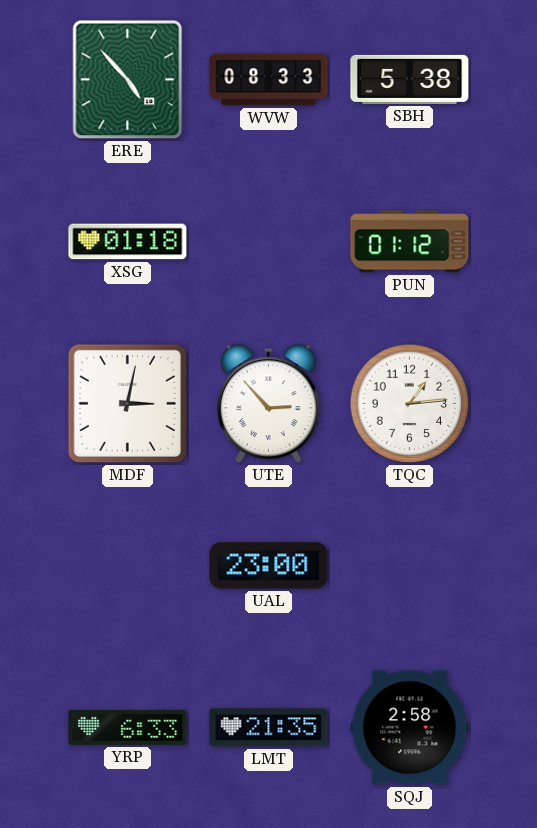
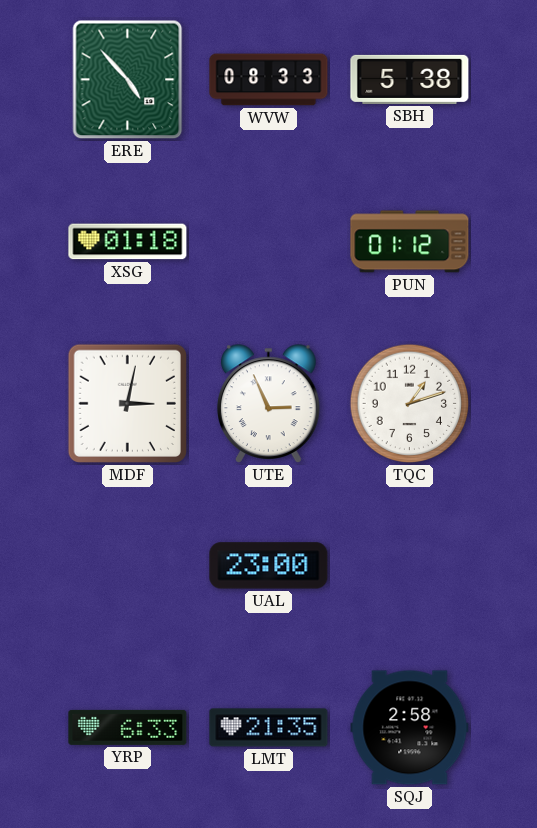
UTE: 2:53 -> 2:56
TQC: 1:14 -> 1:12
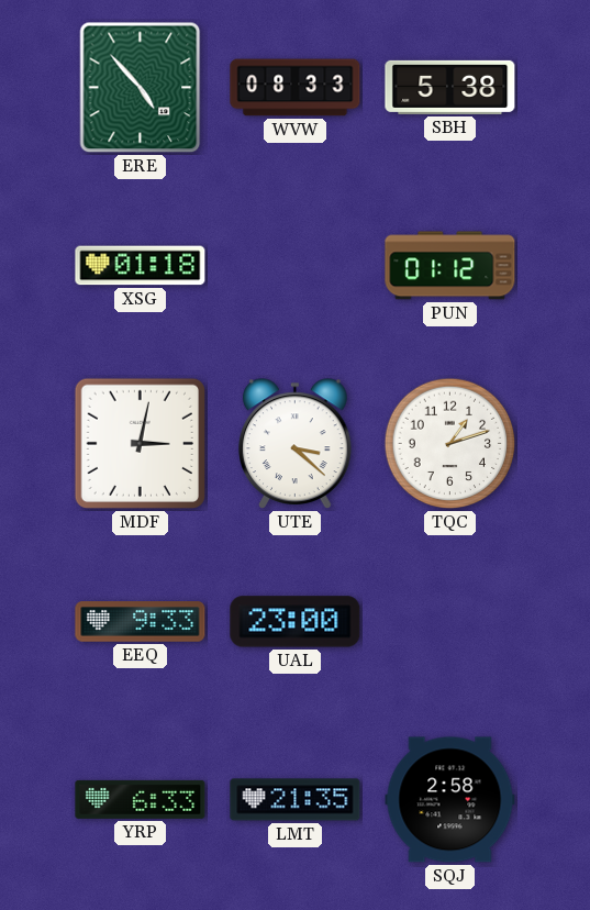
UTE: 2:56 -> 3:22
EEQ: none -> 9:33
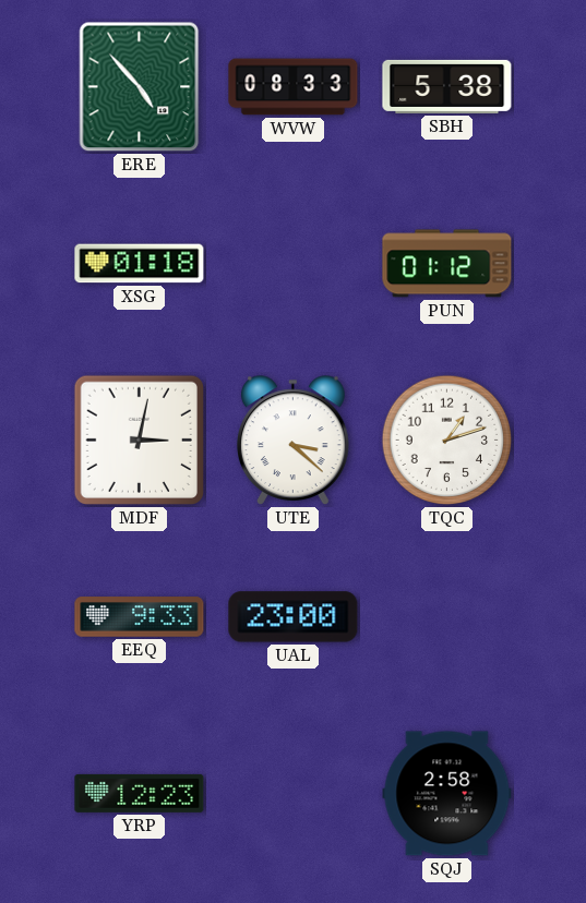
YRP: 6:33 -> 12:23
LMT: 21:35 -> none
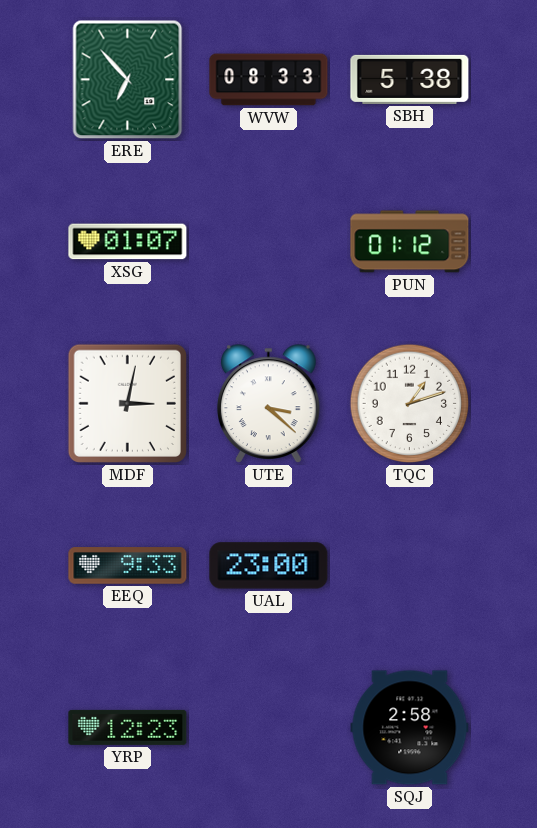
ERE: 4:53 -> 6:53
XSG: 01:18 -> 01:07
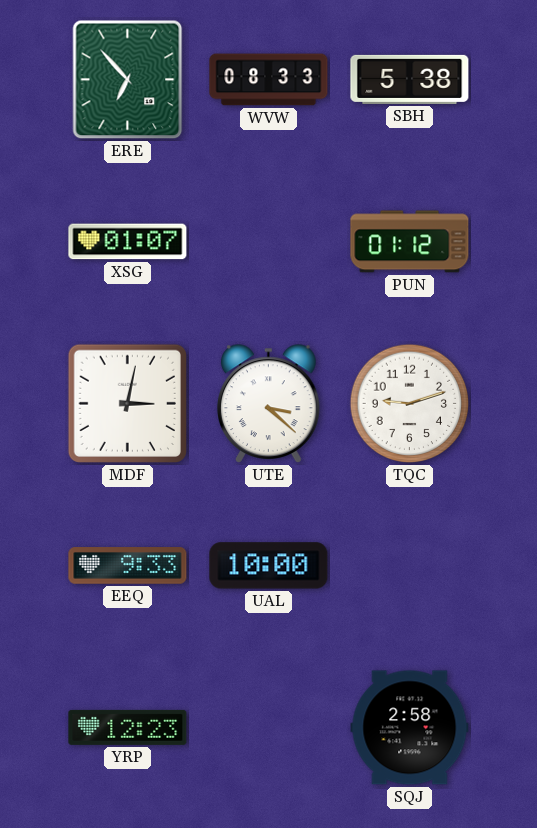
TQC: 1:12 -> 9:12
UAL: 23:00 -> 10:00
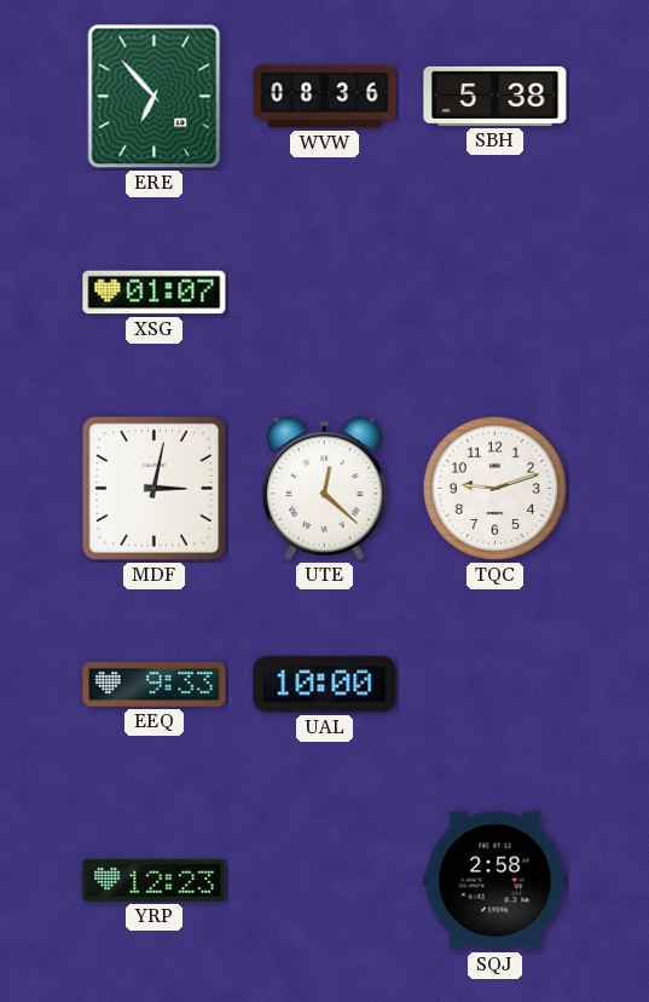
WVW: 08:33 -> 08:36
PUN: 01:12 -> none
UTE: 3:22 -> 12:22
